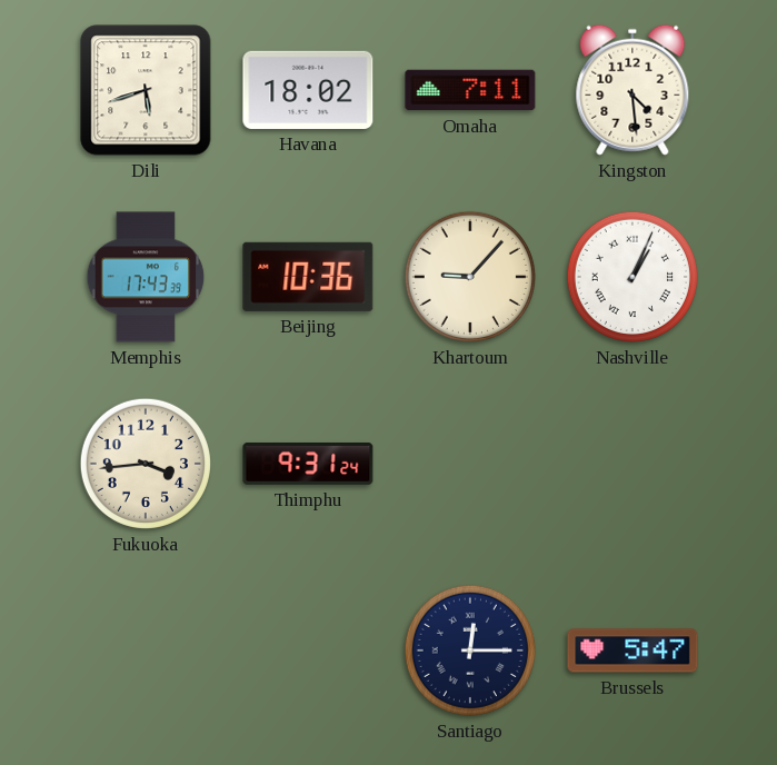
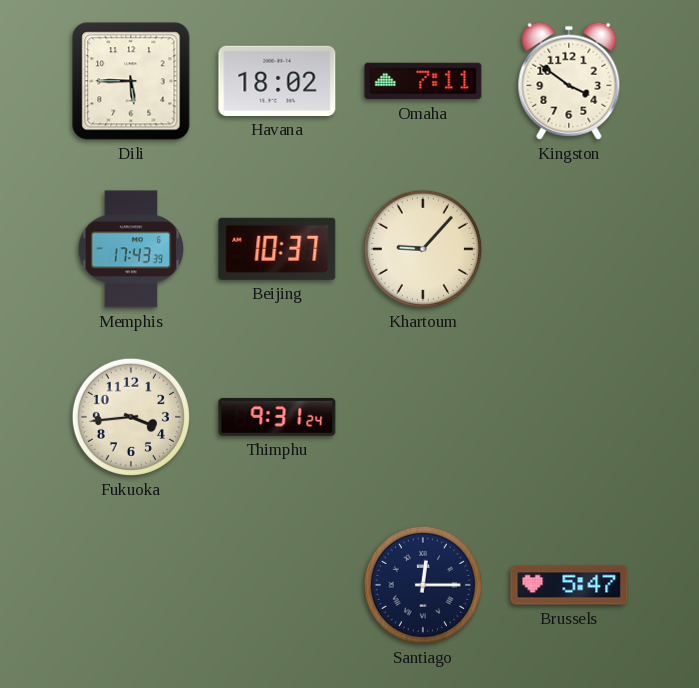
Dili: 5:42 -> 5:45
Kingston: 4:29 -> 3:51
Beijing: 10:36 -> 10:37
Nashville: 1:04 -> none
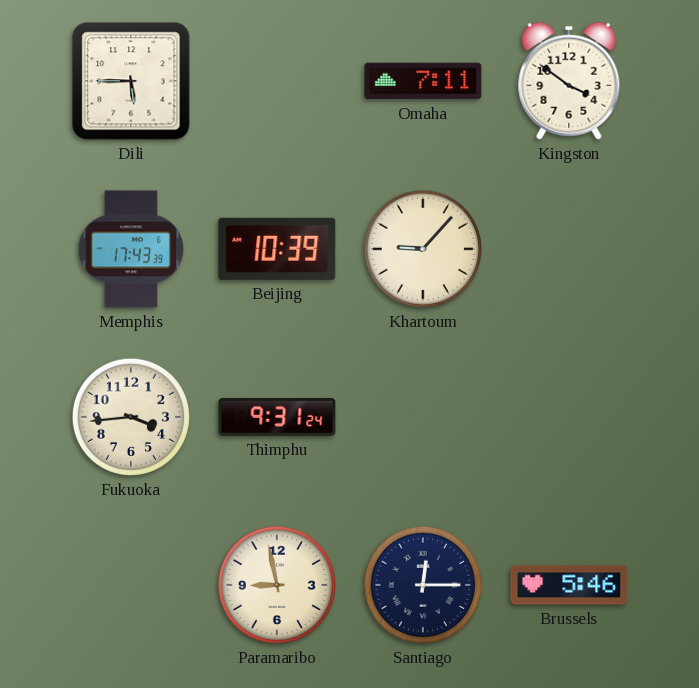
Havana: 18:02 -> none
Beijing: 10:37 -> 10:39
Paramaribo: none -> 8:58
Brussels: 5:47 -> 5:46
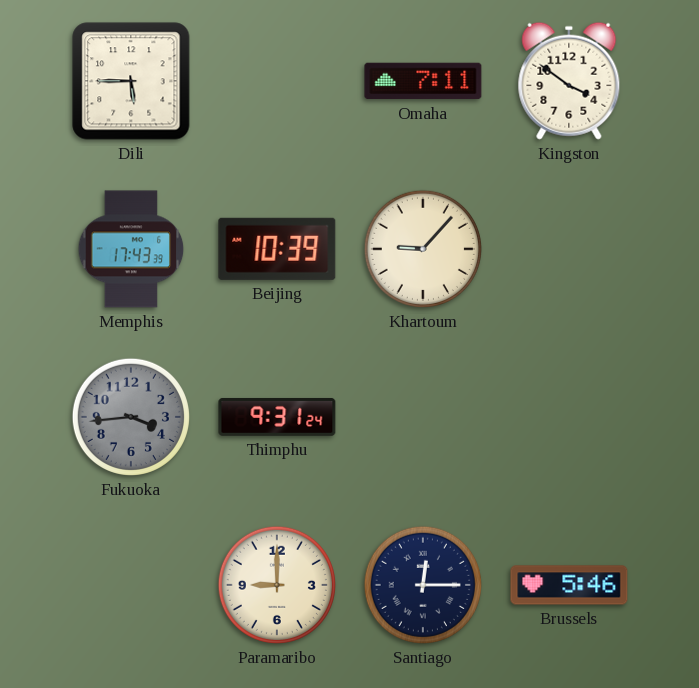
Fukuoka dial: cream -> grey
Paramaribo: 8:58 -> 9:00
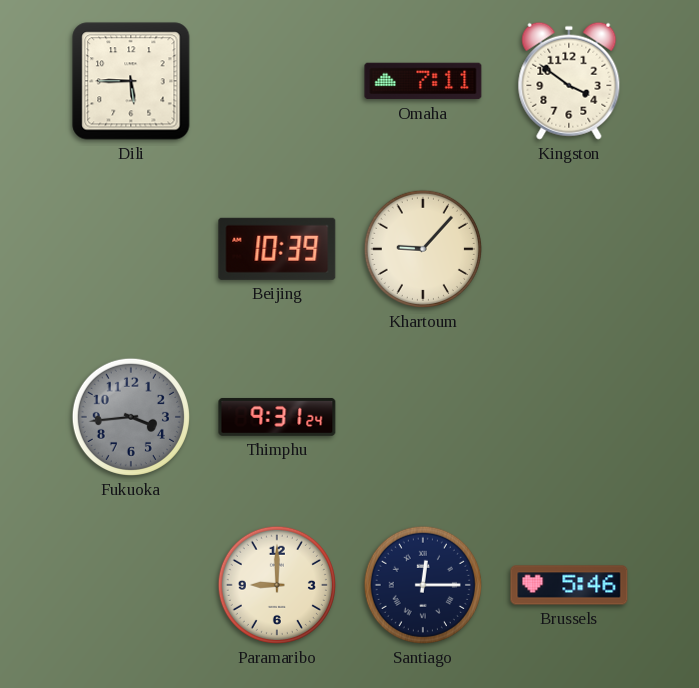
Memphis: 17:43 -> none
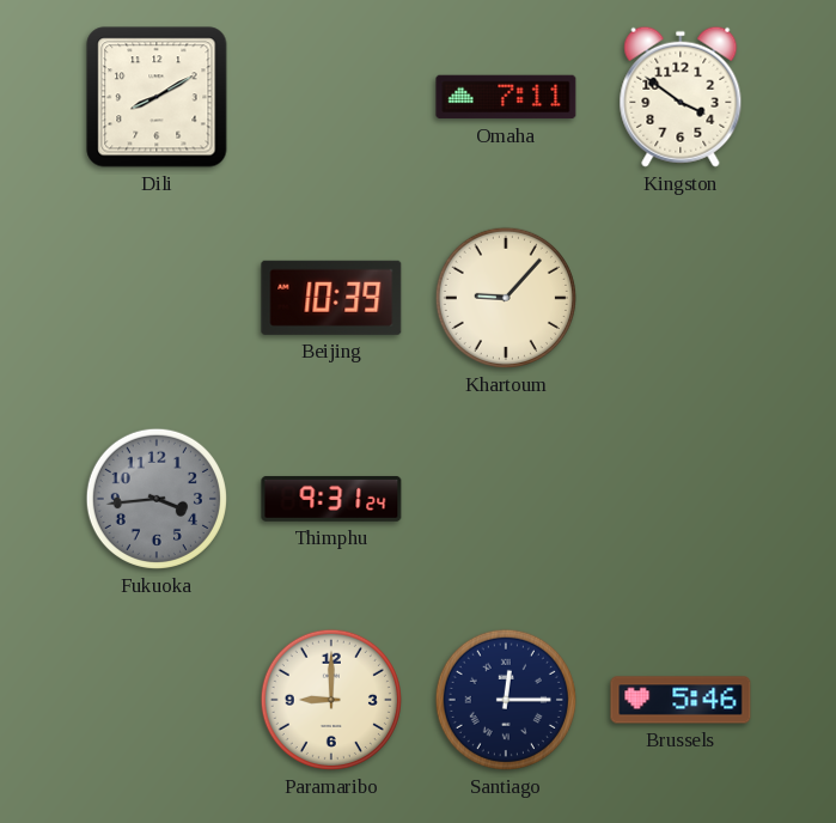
Dili: 5:45 -> 8:10
